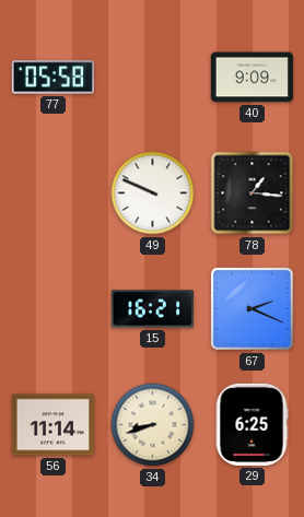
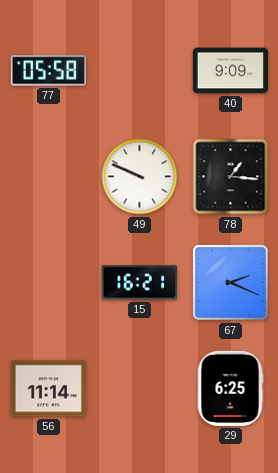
34: 8:42 -> none
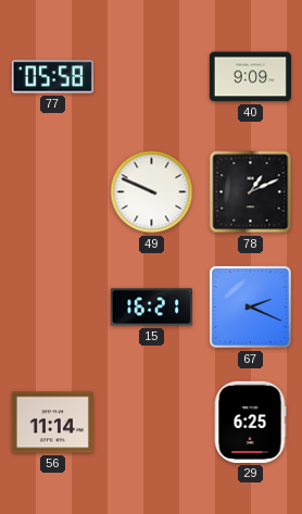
78: 1:16 -> 1:11
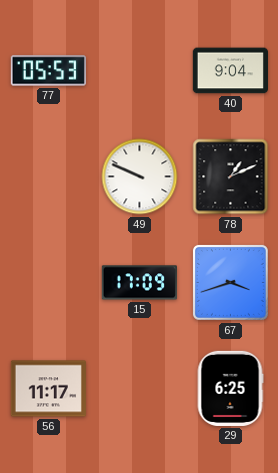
77: 05:58 -> 05:53
40: 9:09 -> 9:04
15: 16:21 -> 17:09
67: 2:19 -> 3:42
56: 11:14 -> 11:17
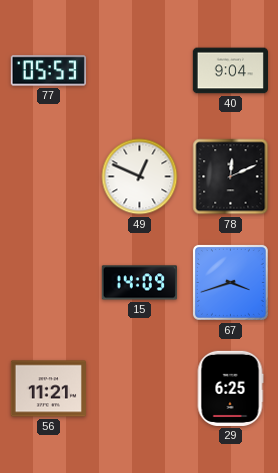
49: 9:49 -> 12:49
78: 1:11 -> 12:11
15: 17:09 -> 14:09
56: 11:17 -> 11:21
